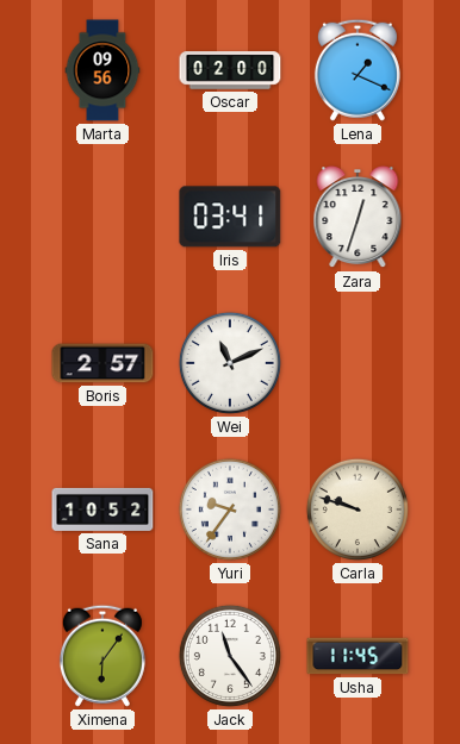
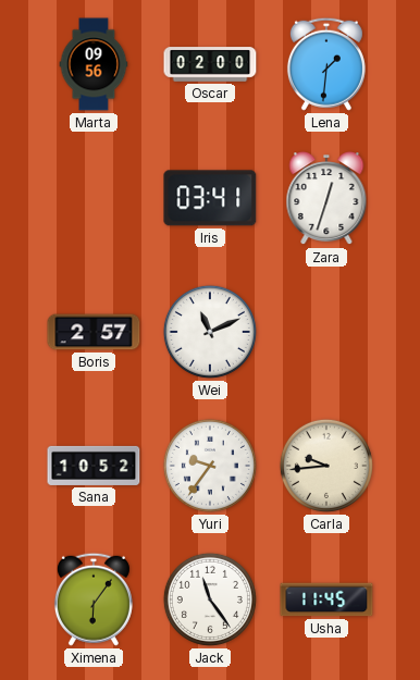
Lena: 1:19 -> 1:31
Carla: 9:48 -> 9:44
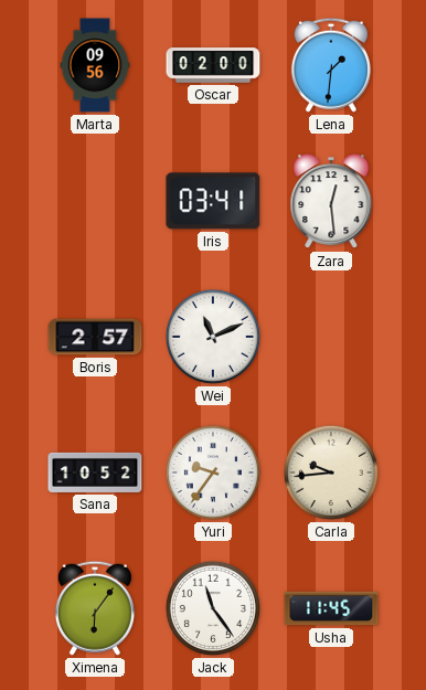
Zara: 12:33 -> 12:29
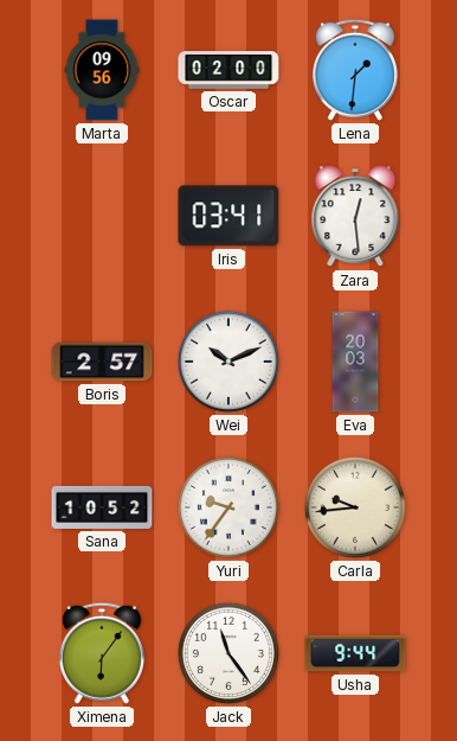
Wei: 11:11 -> 10:11
Eva: none -> 20:03
Usha: 11:45 -> 9:44
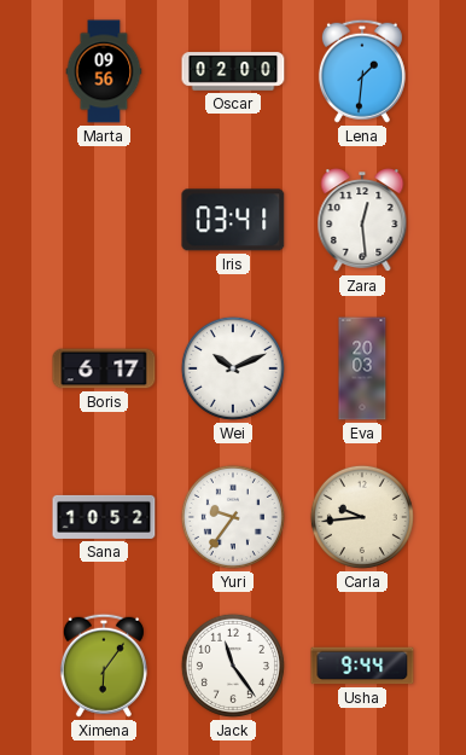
Boris: 2:57 -> 6:17
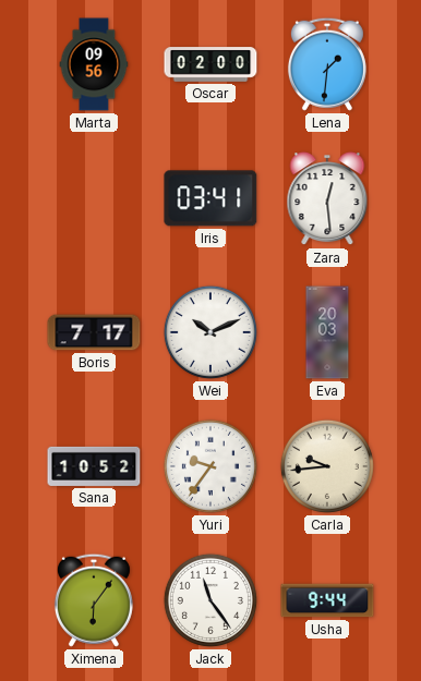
Boris: 6:17 -> 7:17
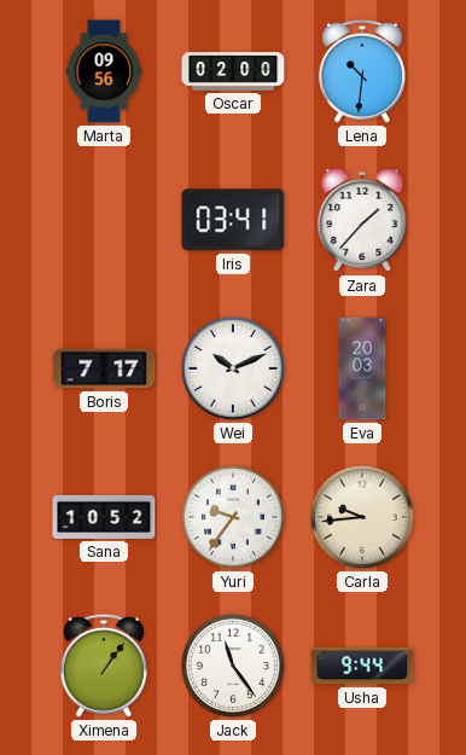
Lena: 1:31 -> 10:31
Zara: 12:29 -> 1:37
Ximena: 6:06 -> 1:06
